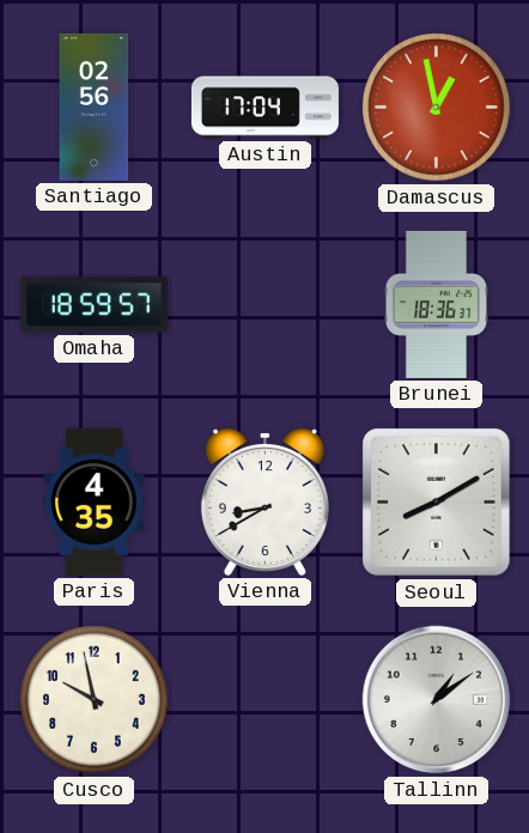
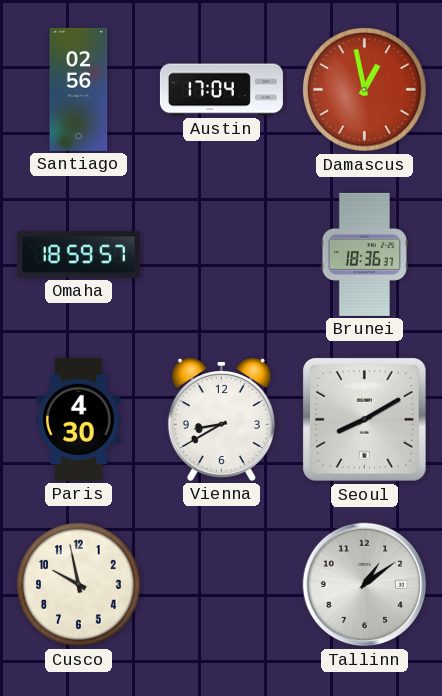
Paris: 4:35 -> 4:30
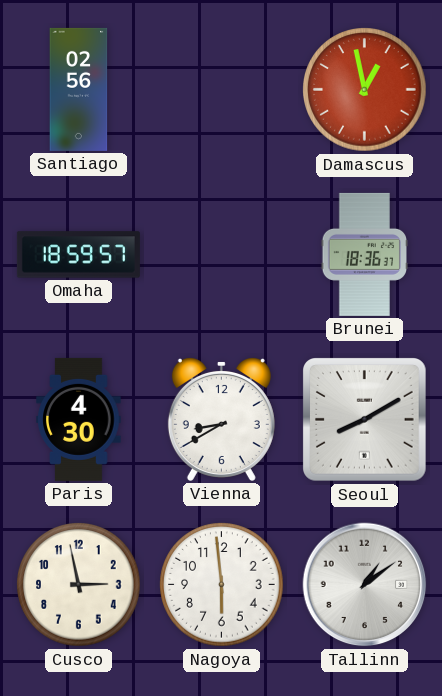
Austin: 17:04 -> none
Cusco: 9:58 -> 2:58
Nagoya: none -> 5:59
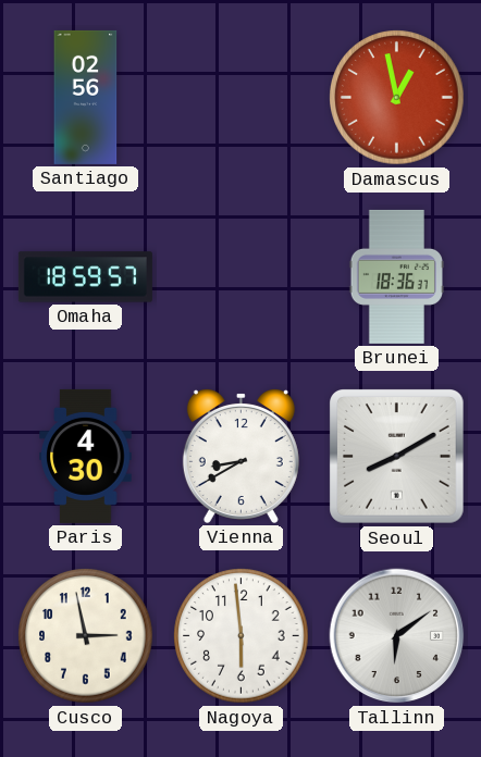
Tallinn: 1:09 -> 6:09
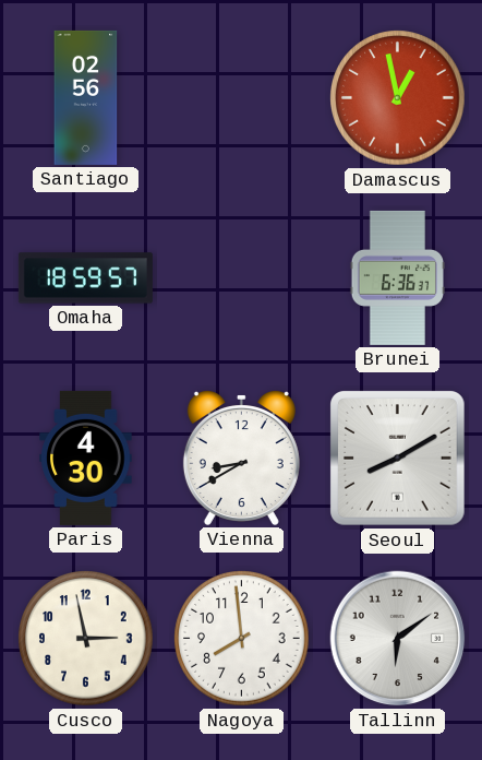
Brunei: 18:36 -> 6:36
Nagoya: 5:59 -> 7:59
